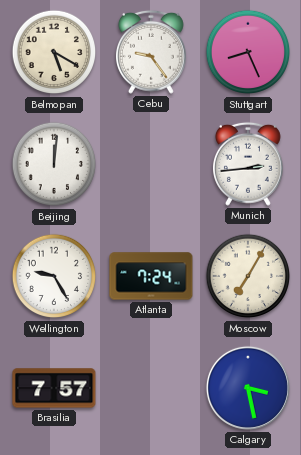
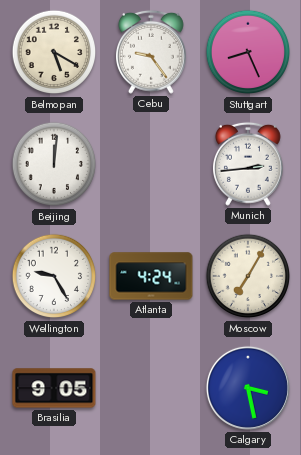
Atlanta: 7:24 -> 4:24
Brasilia: 7:57 -> 9:05
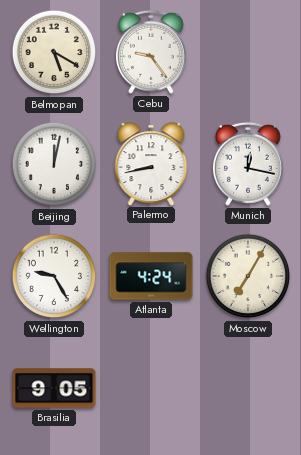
Stuttgart: 8:26 -> none
Beijing: 12:01 -> 12:02
Palermo: none -> 8:43
Munich: 2:44 -> 12:17
Calgary: 3:28 -> none
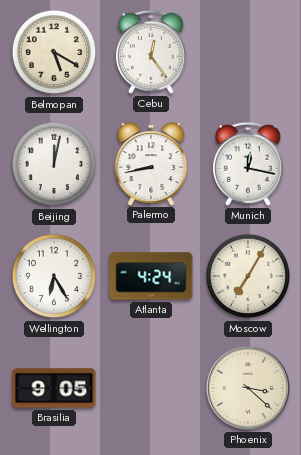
Cebu: 9:24 -> 12:24
Wellington: 9:25 -> 6:25
Phoenix: none -> 3:22
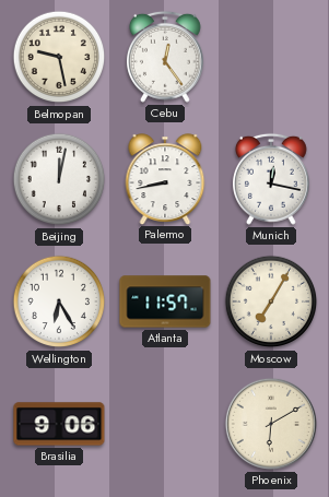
Belmopan: 5:20 -> 9:28
Atlanta: 4:24 -> 11:57
Brasilia: 9:05 -> 9:06
Phoenix: 3:22 -> 6:10
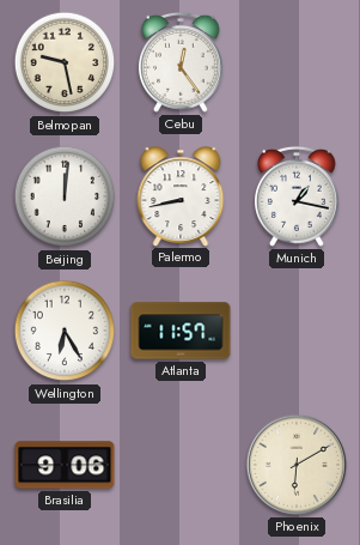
Beijing: 12:02 -> 12:01
Munich: 12:17 -> 1:17
Moscow: 7:05 -> none
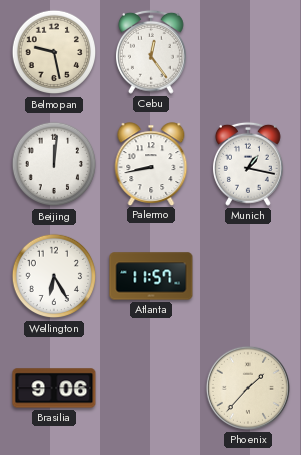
Phoenix: 6:10 -> 1:37
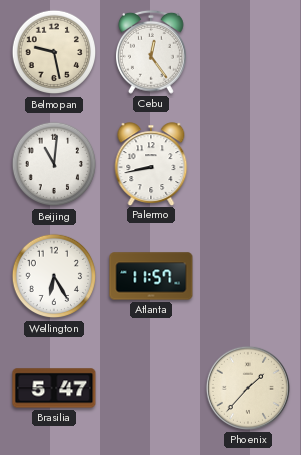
Beijing: 12:01 -> 11:01
Munich: 1:17 -> none
Brasilia: 9:06 -> 5:47
